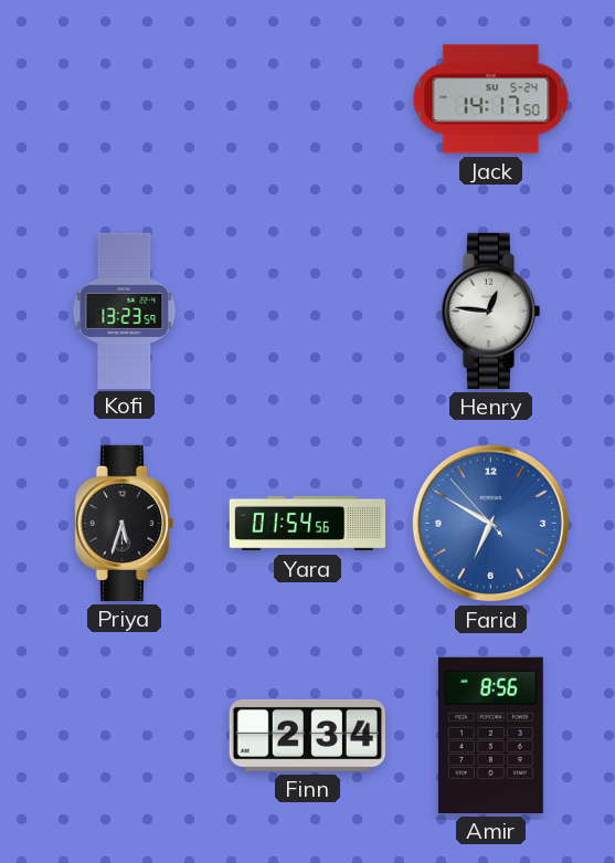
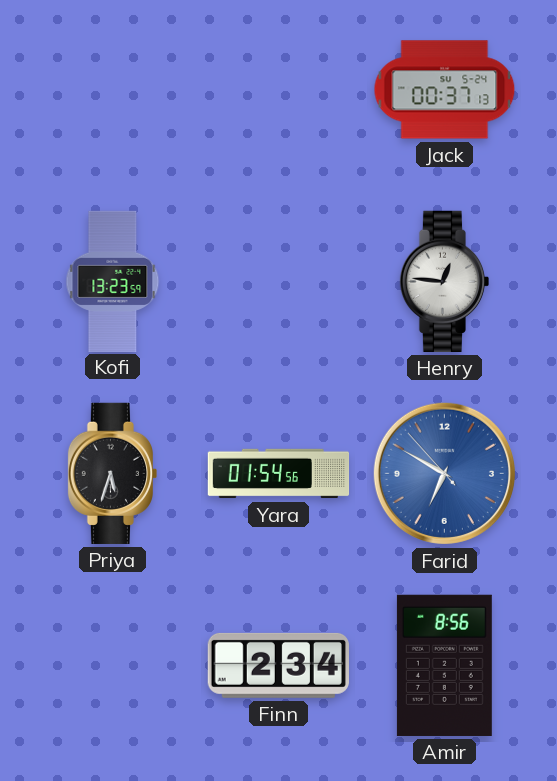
Jack: 14:17 -> 00:37
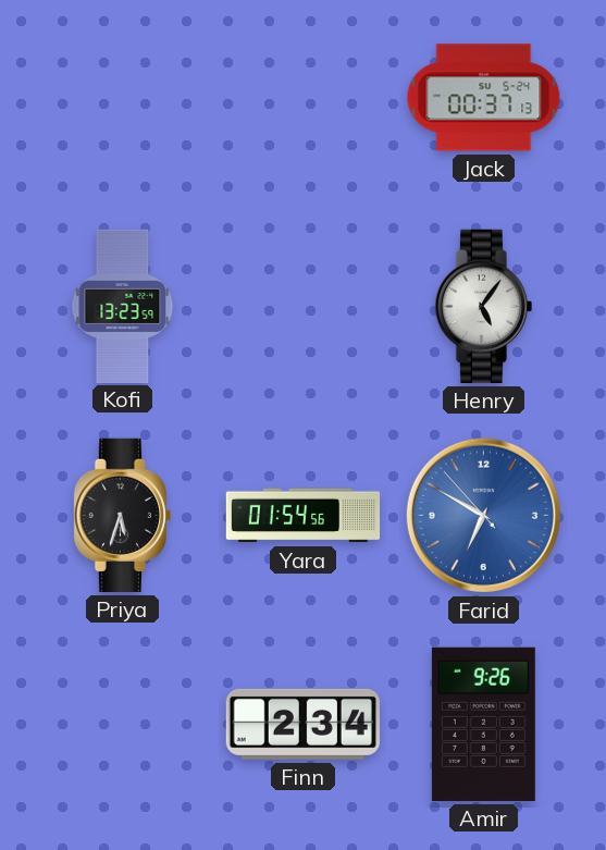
Henry: 12:46 -> 5:06
Amir: 8:56 -> 9:26
